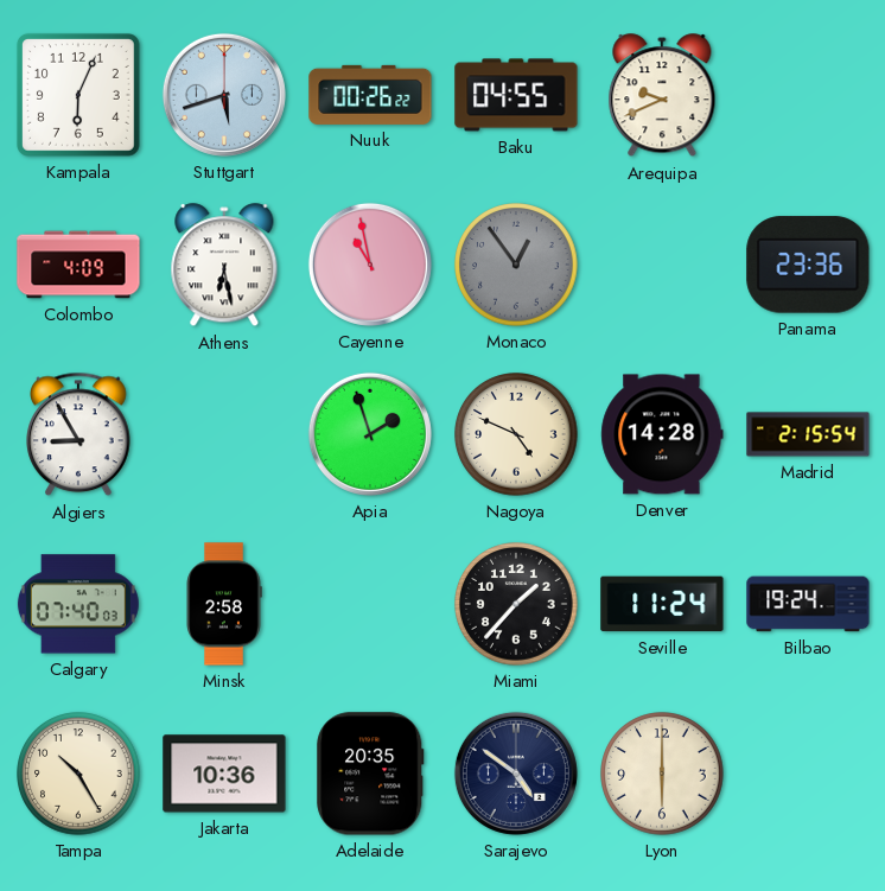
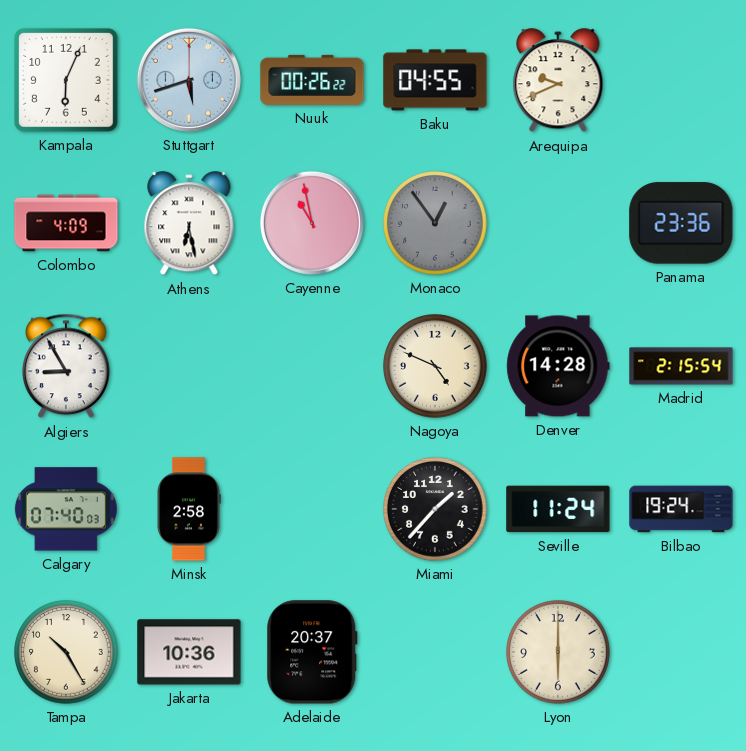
Apia: 1:57 -> none
Adelaide: 20:35 -> 20:37
Sarajevo: 4:51 -> none
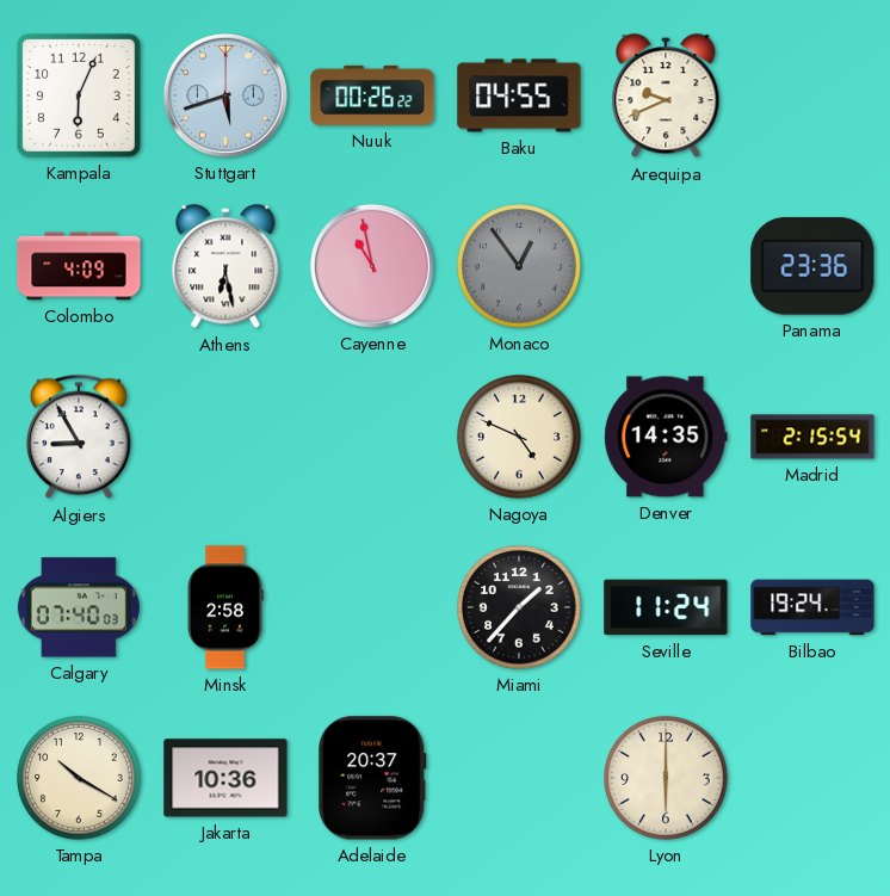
Denver: 14:28 -> 14:35
Tampa: 10:25 -> 10:20
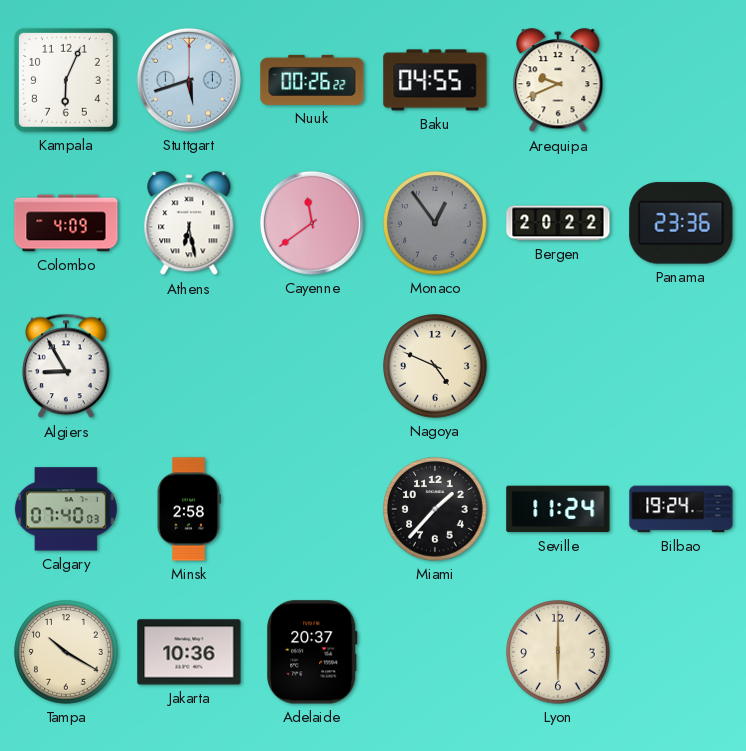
Cayenne: 10:58 -> 11:39
Bergen: none -> 20:22
Denver: 14:35 -> none
Madrid: 2:15 -> none
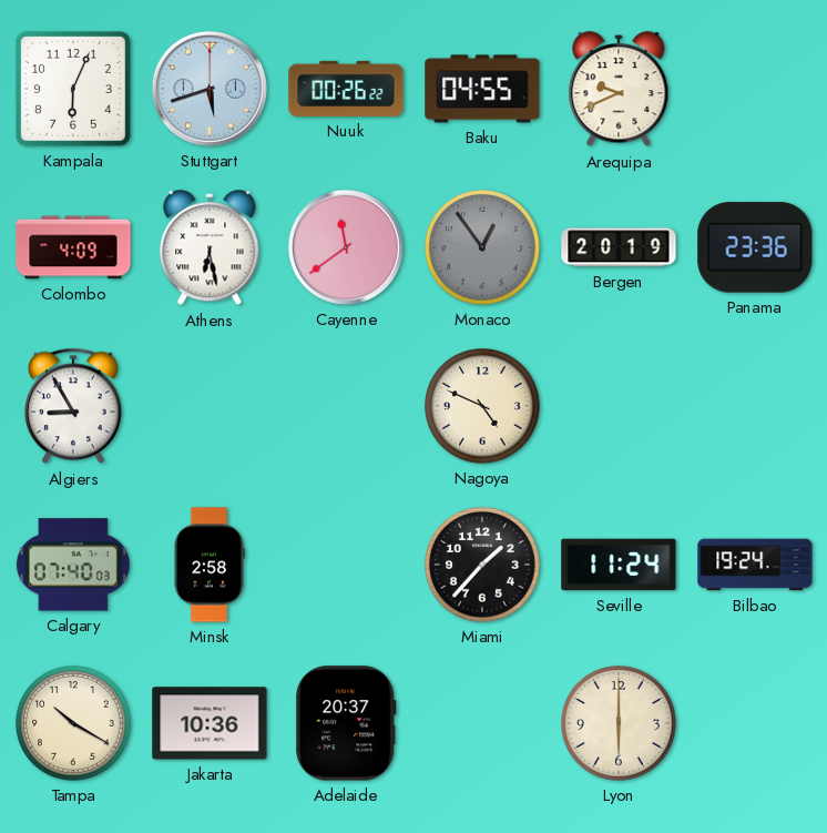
Bergen: 20:22 -> 20:19
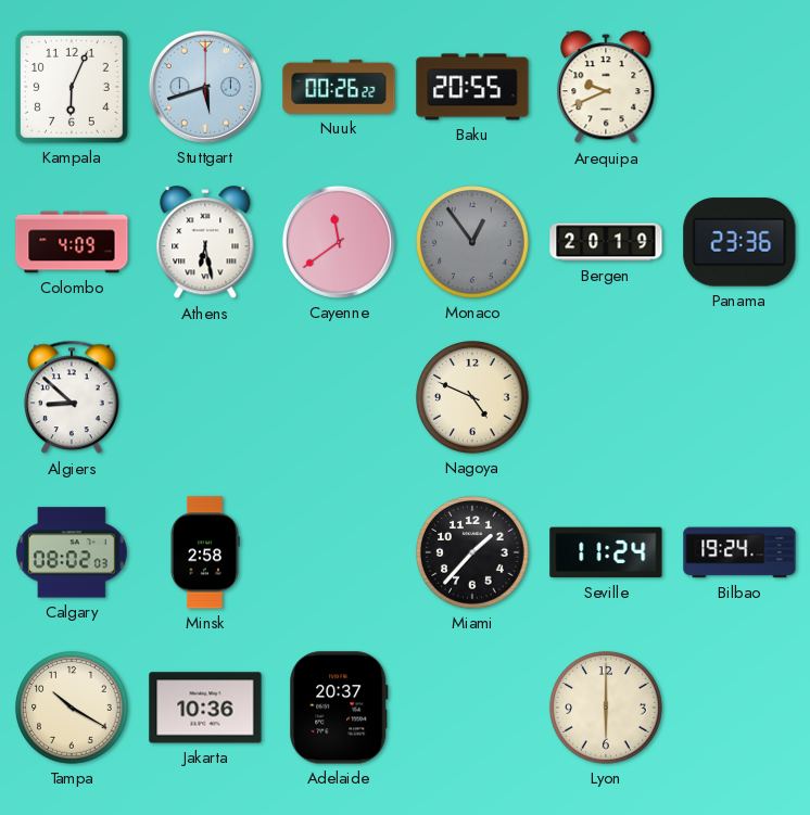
Baku: 04:55 -> 20:55
Algiers: 8:55 -> 8:52
Calgary: 07:40 -> 08:02
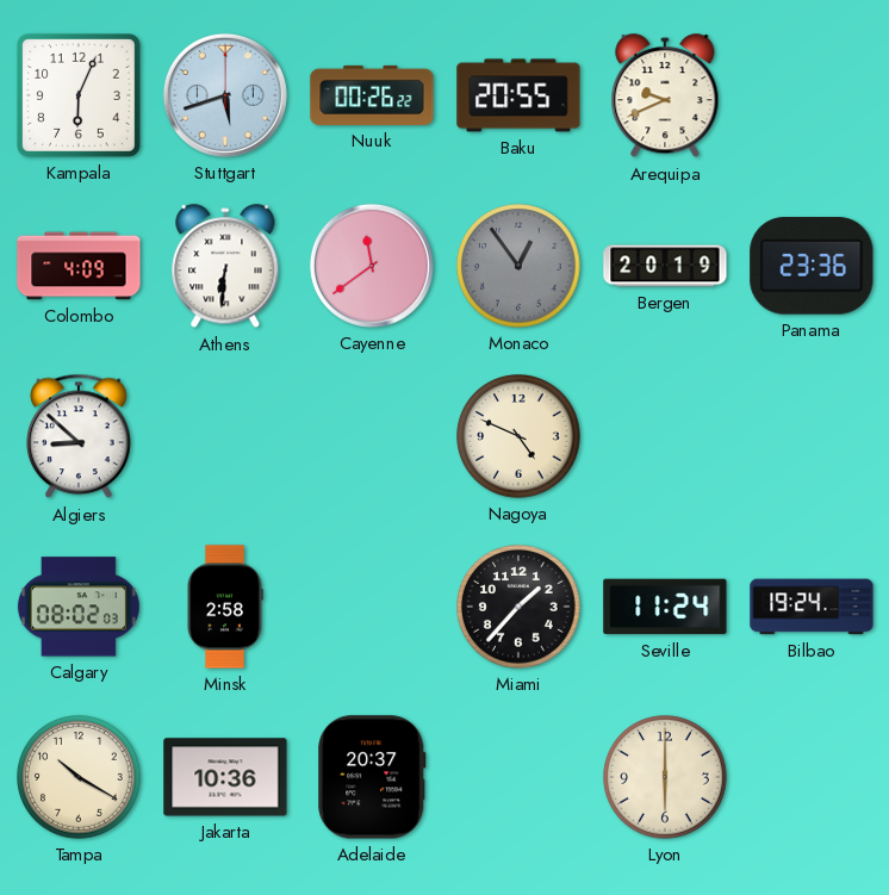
Athens: 6:28 -> 6:31
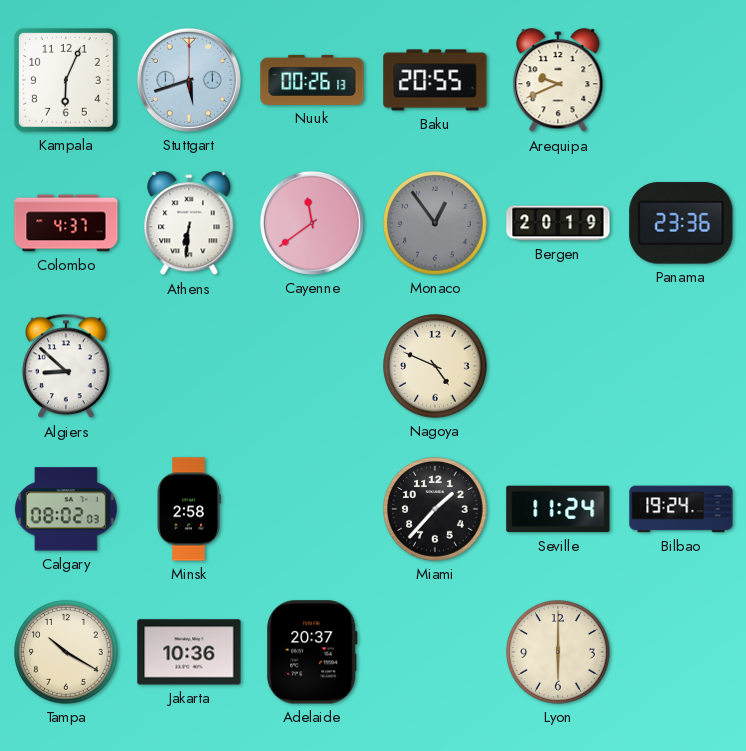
Nuuk: 00:26:22 -> 00:26:13
Colombo: 4:09 -> 4:37
